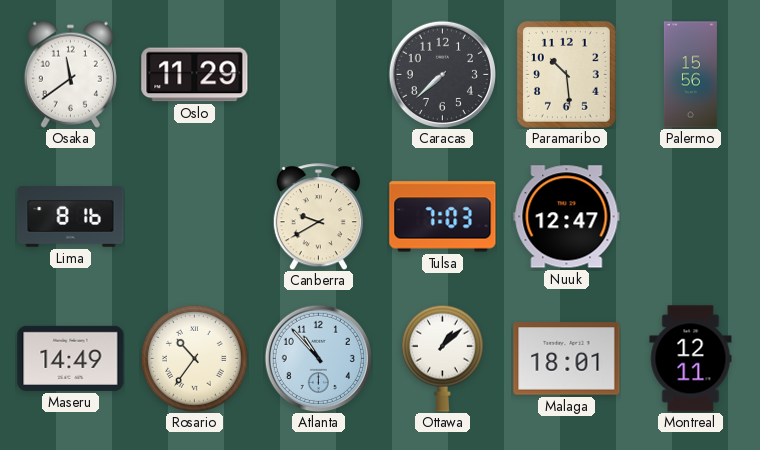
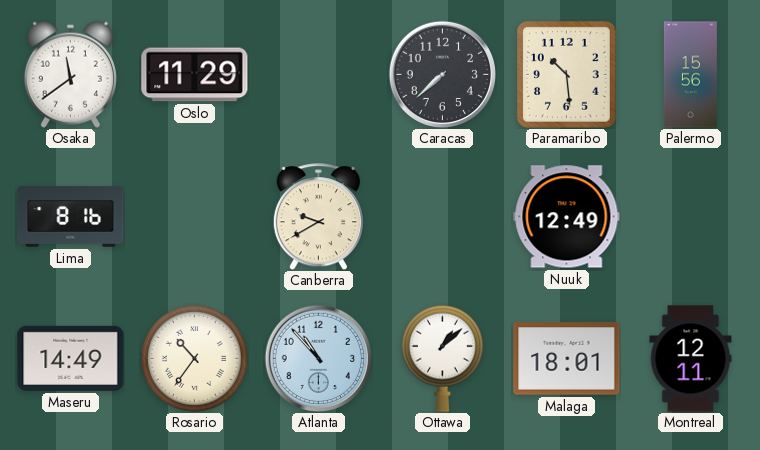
Tulsa: 7:03 -> none
Nuuk: 12:47 -> 12:49
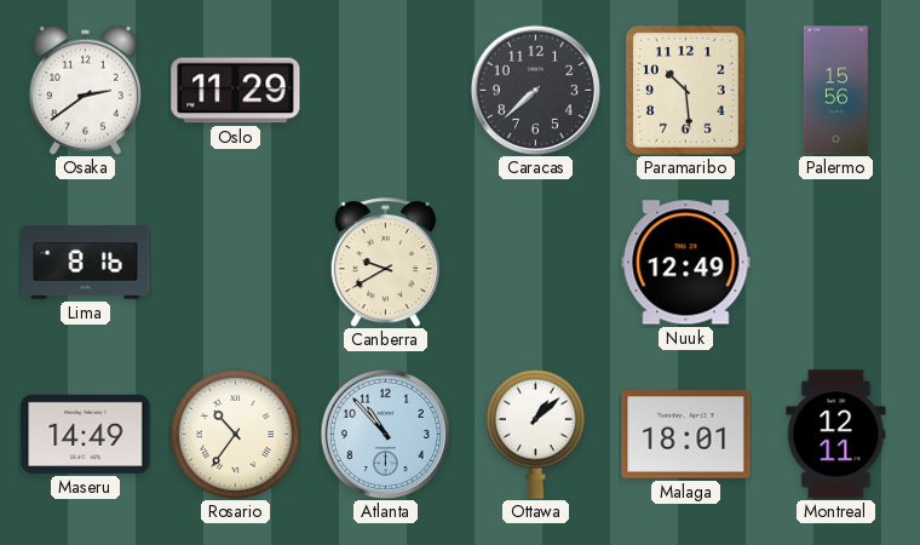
Osaka: 11:39 -> 2:39
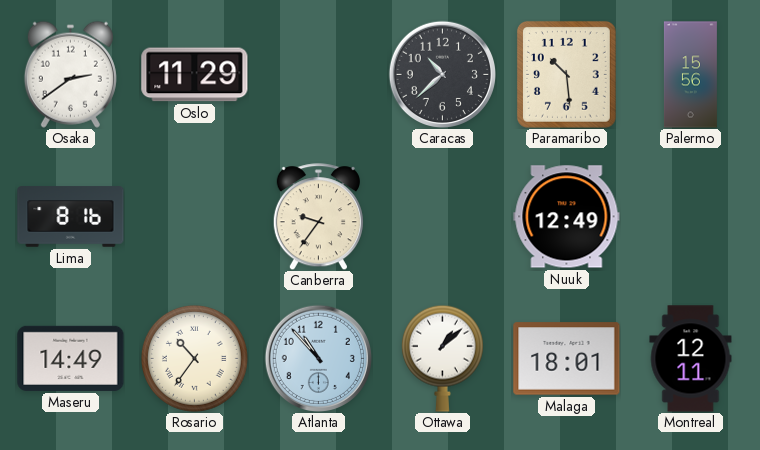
Caracas: 7:38 -> 10:38
Canberra: 9:40 -> 9:36
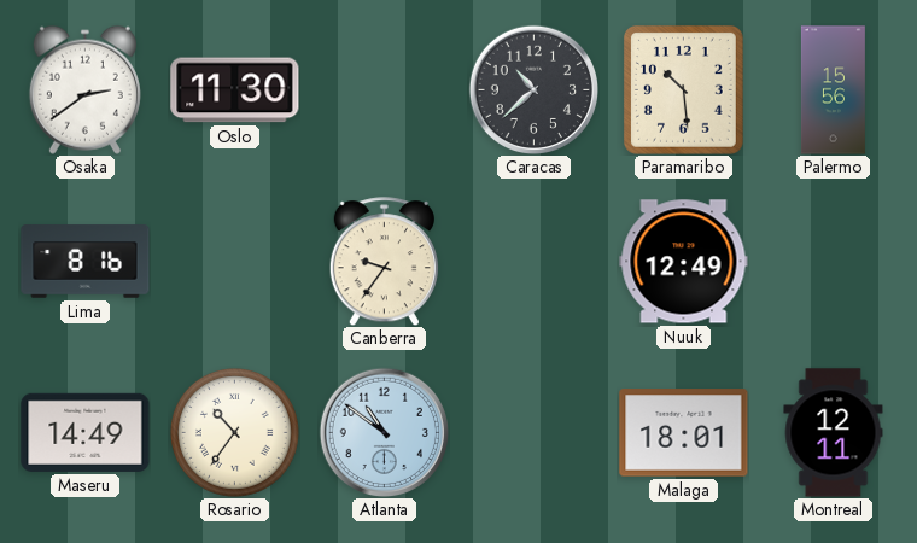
Oslo: 11:29 -> 11:30
Atlanta: 10:53 -> 10:51
Ottawa: 1:08 -> none
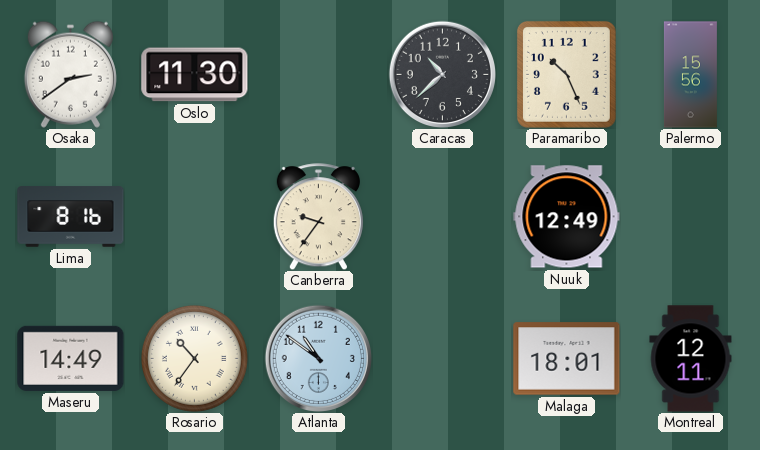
Paramaribo: 10:29 -> 10:26
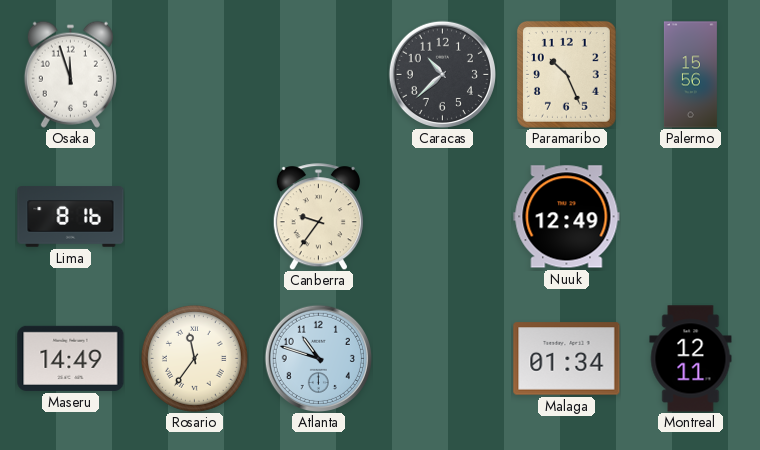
Osaka: 2:39 -> 11:57
Oslo: 11:30 -> none
Rosario: 10:36 -> 11:36
Atlanta: 10:51 -> 10:48
Malaga: 18:01 -> 01:34
